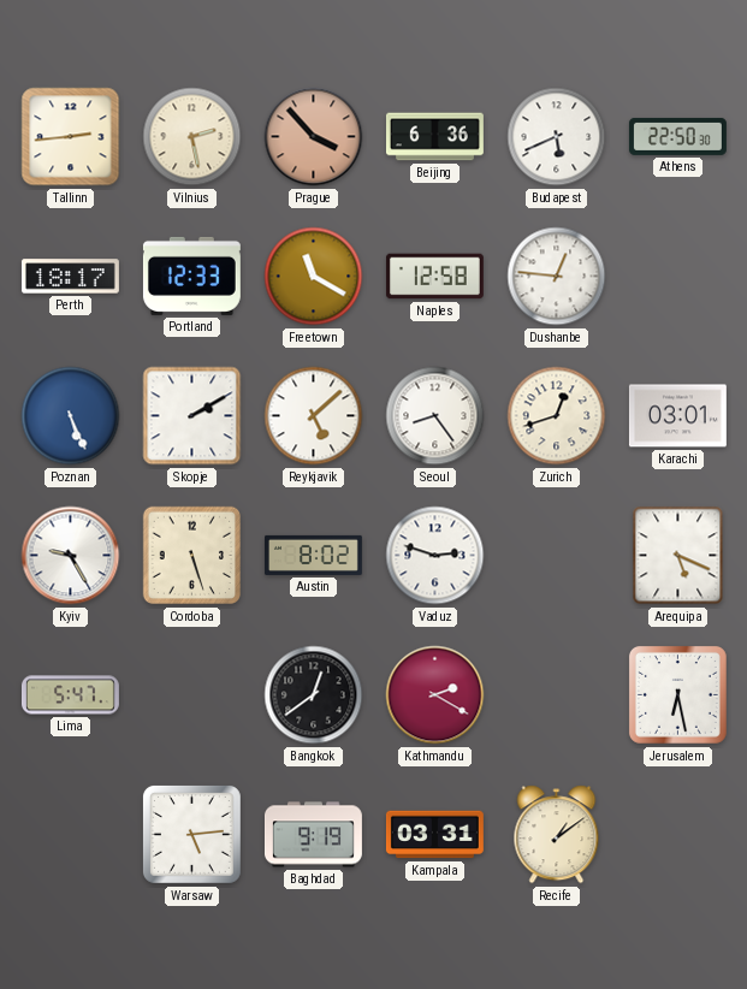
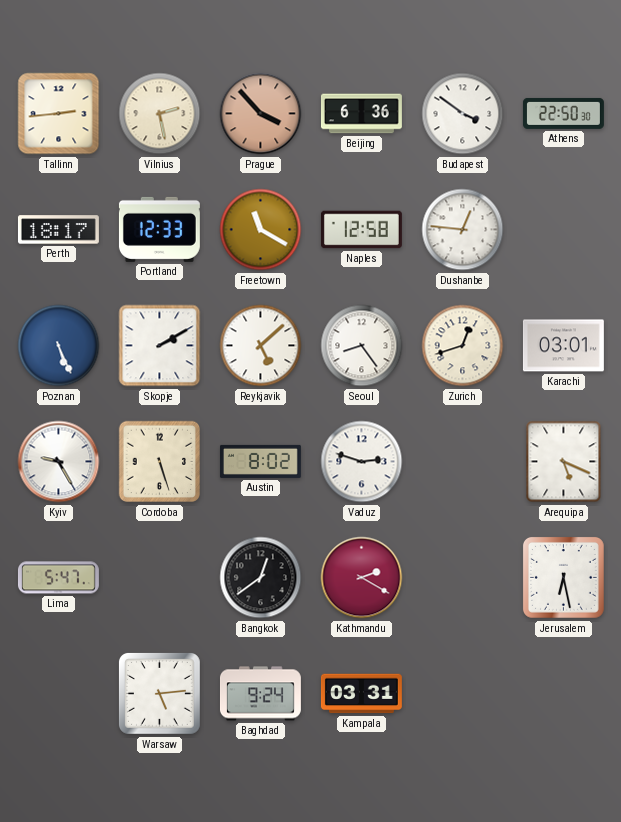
Budapest: 5:41 -> 3:51
Baghdad: 9:19 -> 9:24
Recife: 1:09 -> none
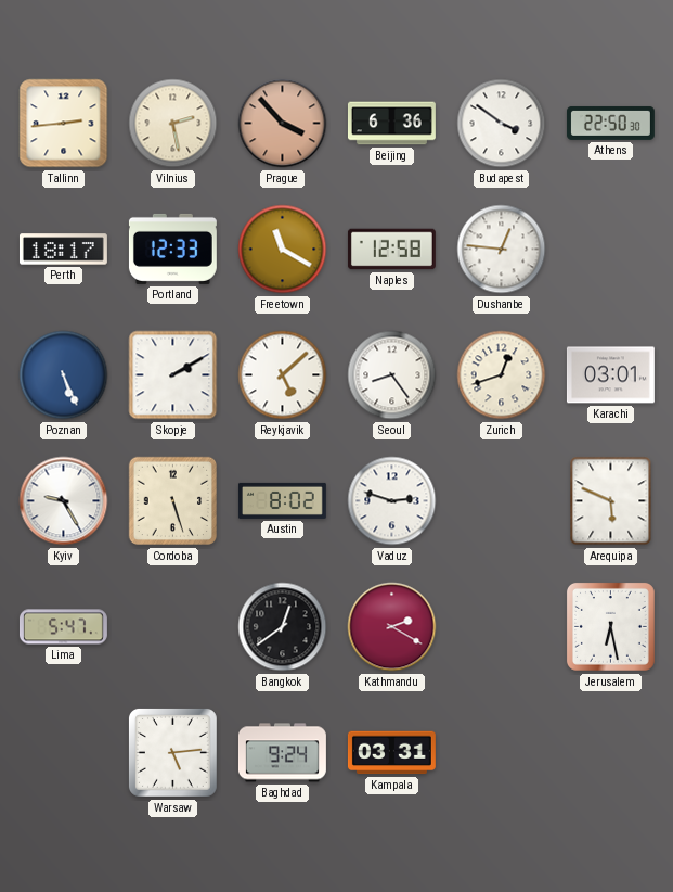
Arequipa: 5:19 -> 5:49
